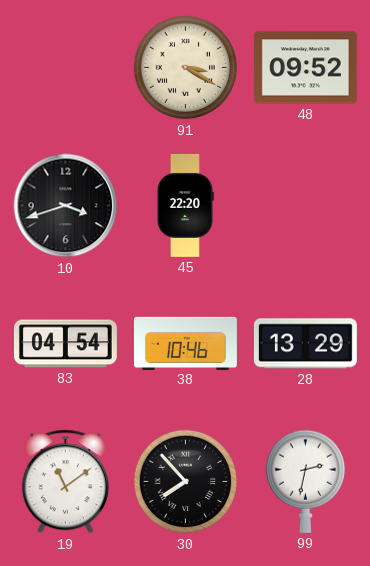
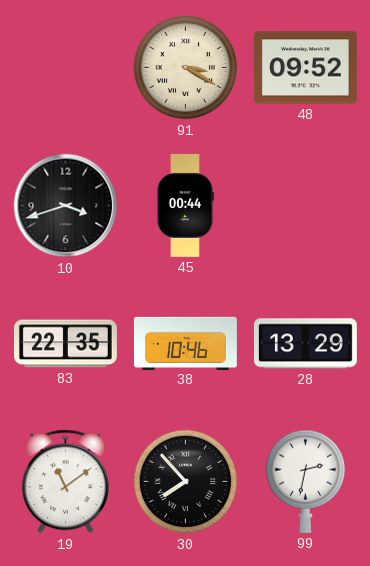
45: 22:20 -> 00:44
83: 04:54 -> 22:35
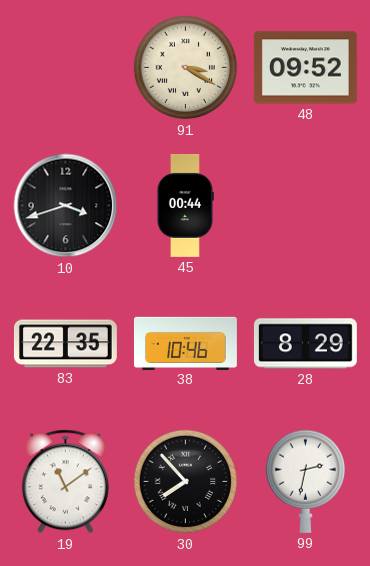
28: 13:29 -> 8:29
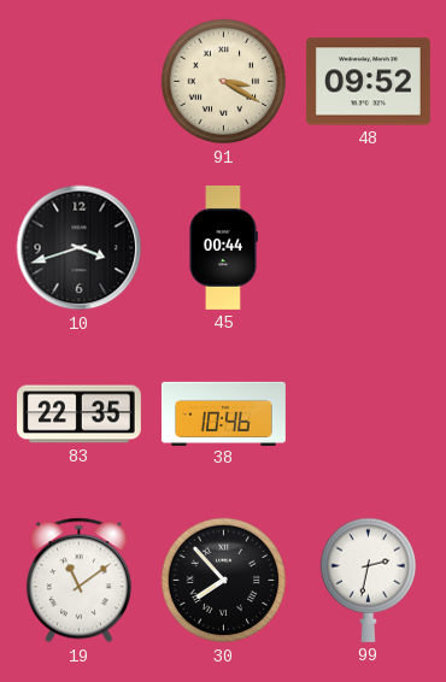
28: 8:29 -> none
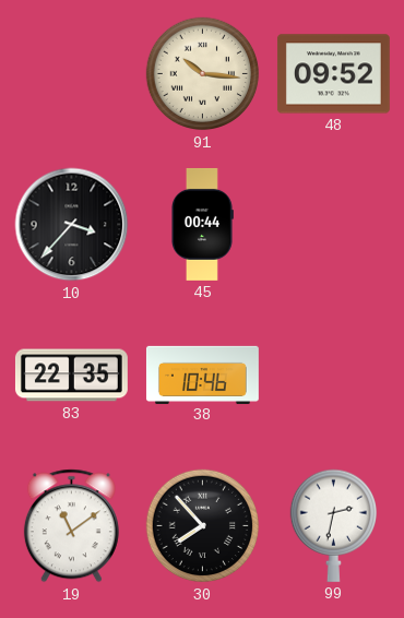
91: 3:20 -> 10:16
10: 3:42 -> 3:37
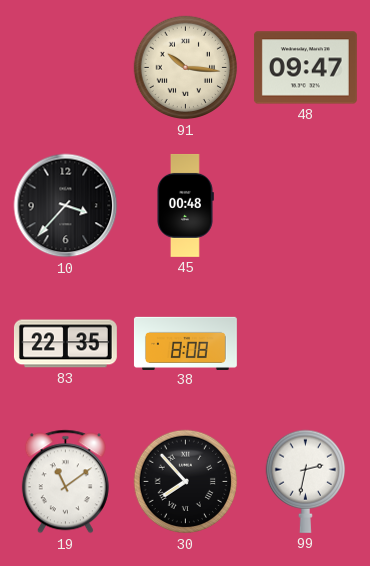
48: 09:52 -> 09:47
45: 00:44 -> 00:48
38: 10:46 -> 8:08
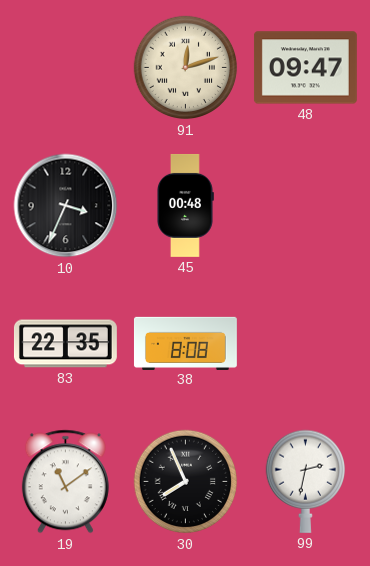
91: 10:16 -> 12:12
10: 3:37 -> 3:34
30: 7:53 -> 7:56
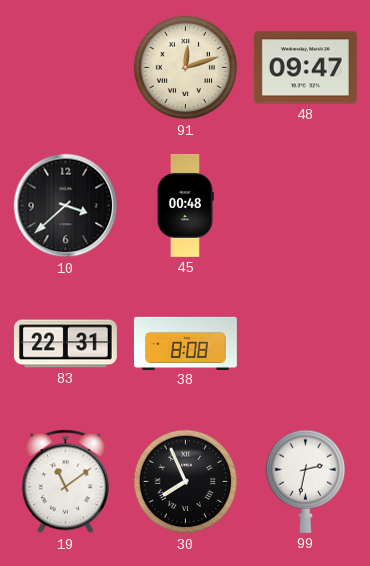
10: 3:34 -> 3:38
83: 22:35 -> 22:31
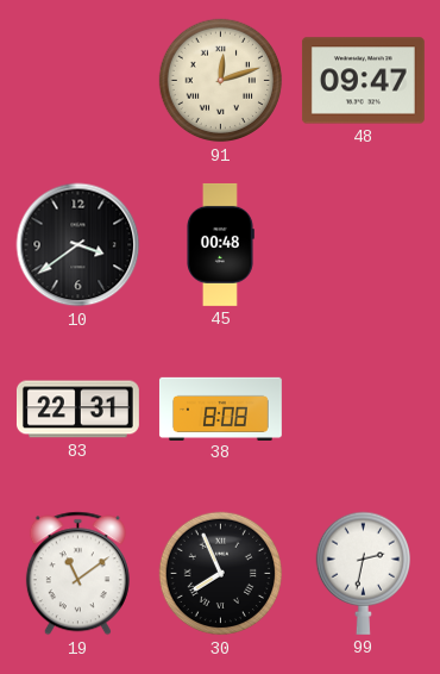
10: 3:38 -> 3:39
